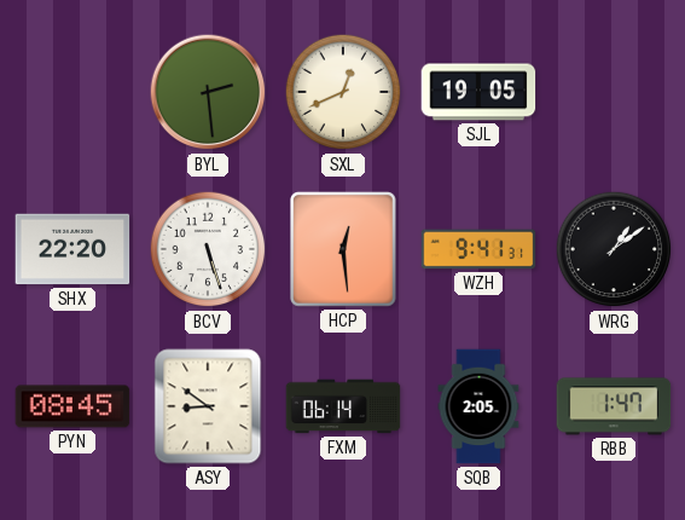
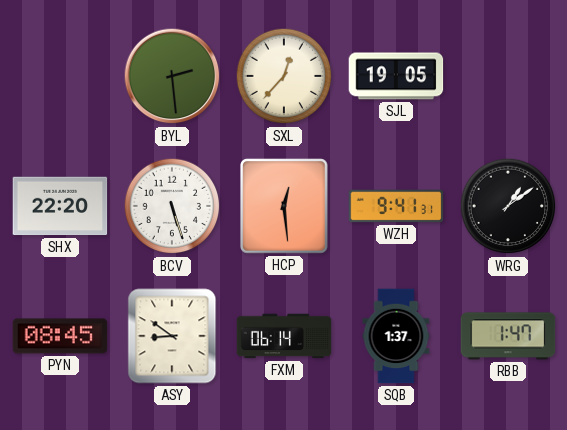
SXL: 12:41 -> 12:37
SQB: 2:05 -> 1:37
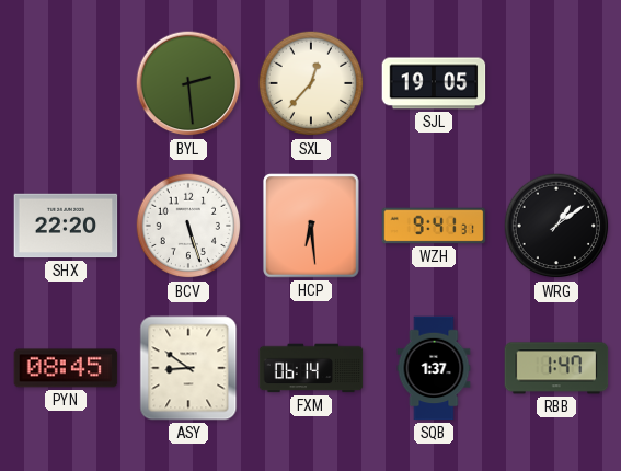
HCP: 12:29 -> 6:29
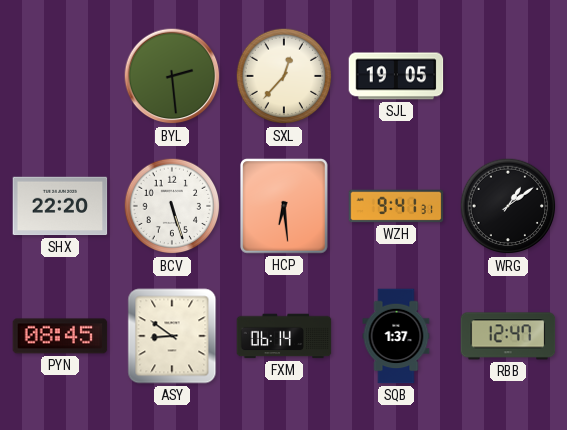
RBB: 1:47 -> 12:47
